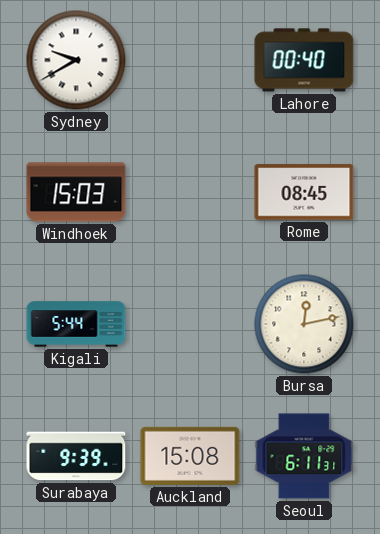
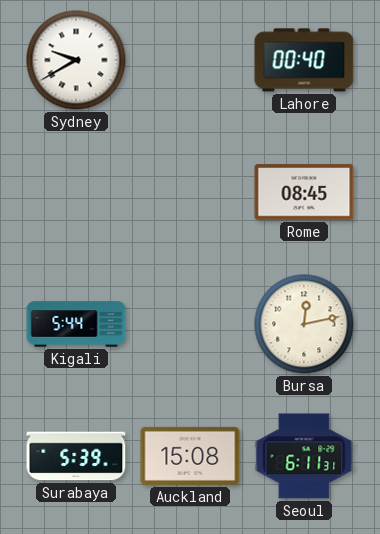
Windhoek: 15:03 -> none
Surabaya: 9:39 -> 5:39
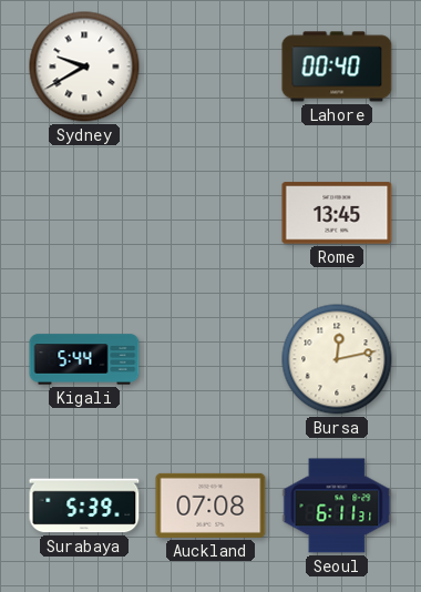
Rome: 08:45 -> 13:45
Auckland: 15:08 -> 07:08
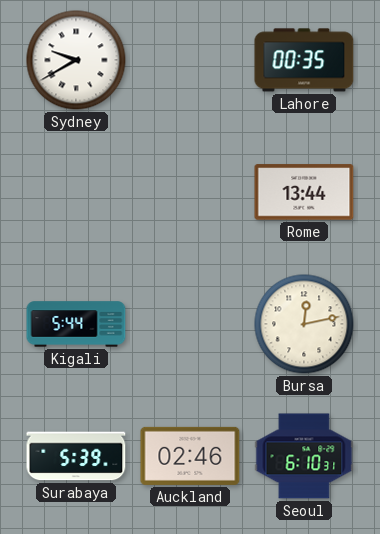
Lahore: 00:40 -> 00:35
Rome: 13:45 -> 13:44
Auckland: 07:08 -> 02:46
Seoul: 6:11 -> 6:10
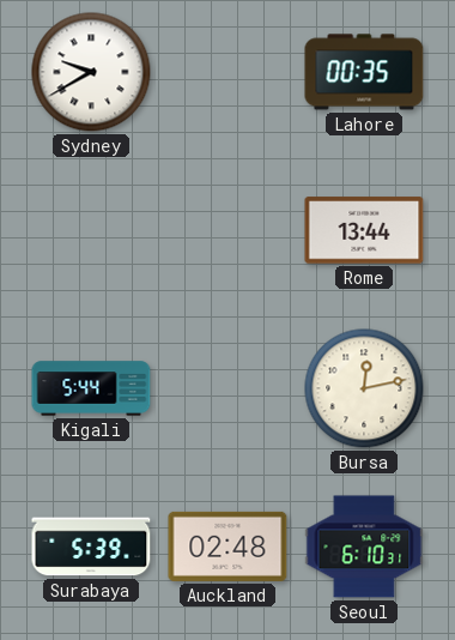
Auckland: 02:46 -> 02:48
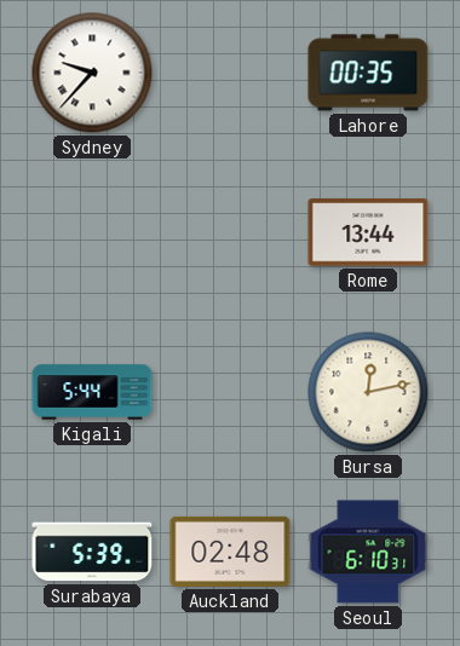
Sydney: 9:40 -> 9:37
